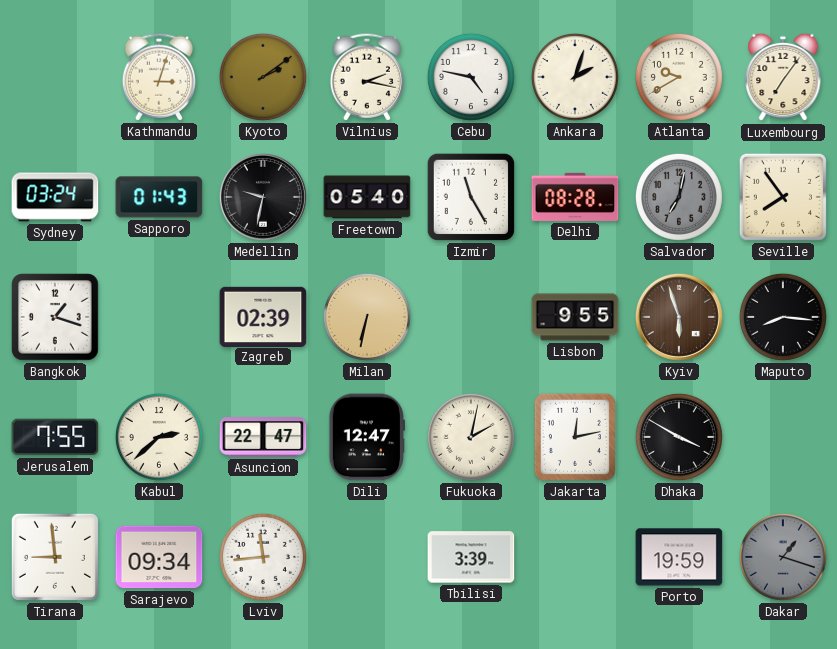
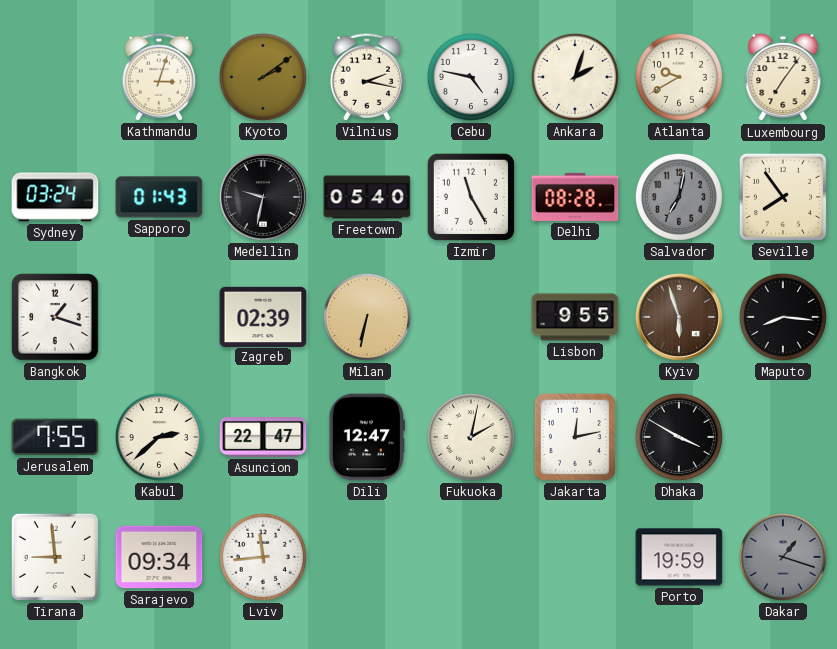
Tbilisi: 3:39 -> none
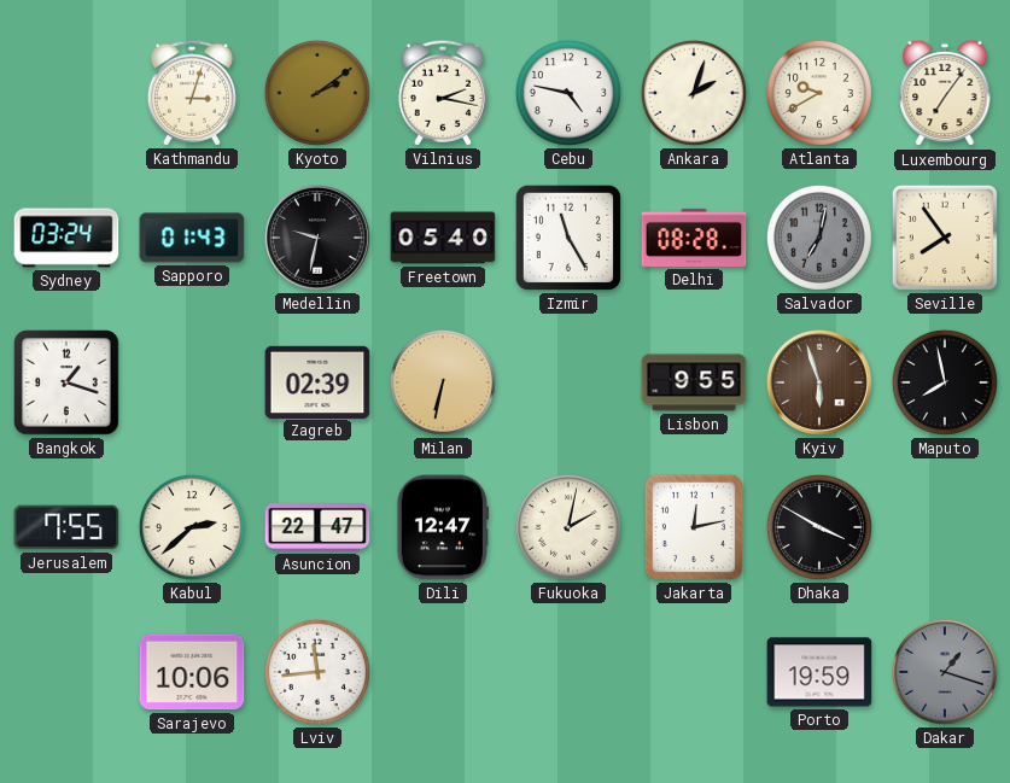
Maputo: 8:16 -> 7:58
Tirana: 8:59 -> none
Sarajevo: 09:34 -> 10:06
